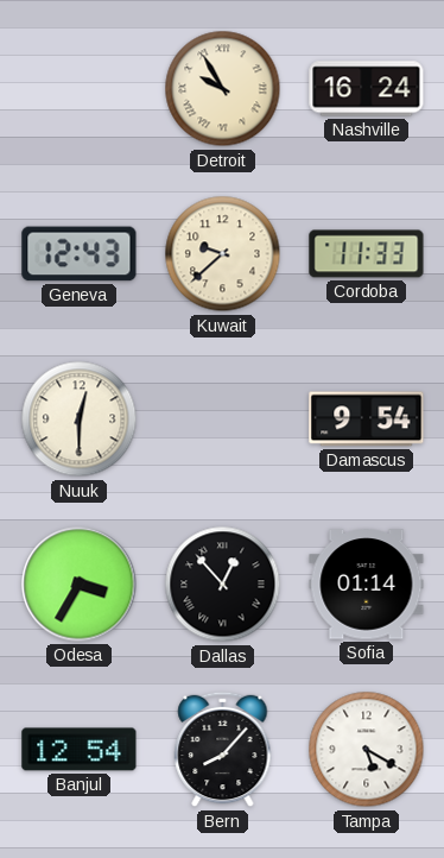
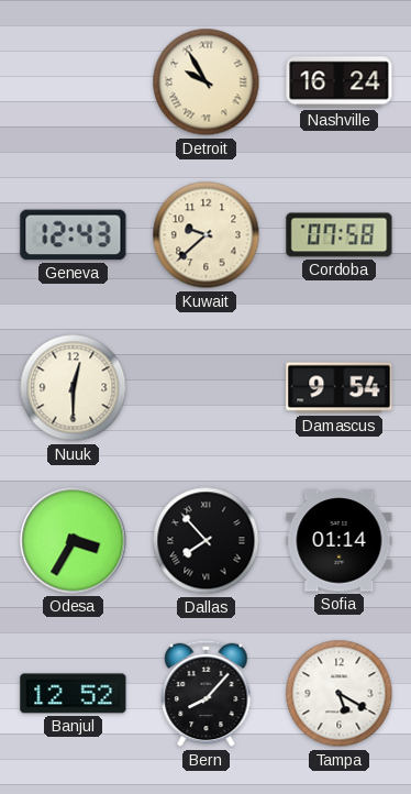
Cordoba: 11:33 -> 07:58
Dallas: 12:53 -> 7:53
Banjul: 12:54 -> 12:52
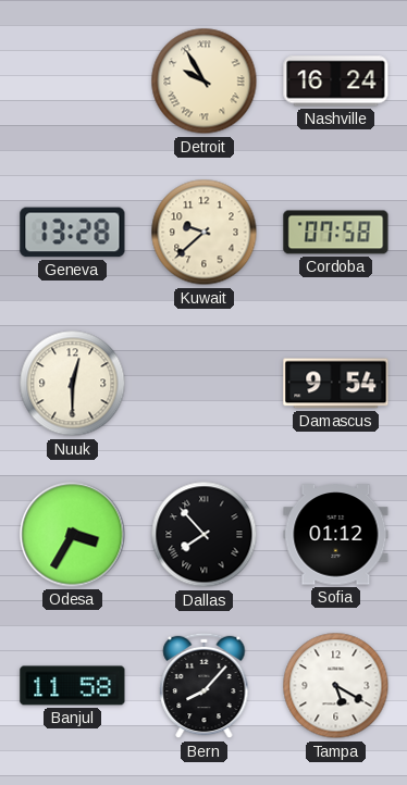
Geneva: 12:43 -> 13:28
Sofia: 01:14 -> 01:12
Banjul: 12:52 -> 11:58
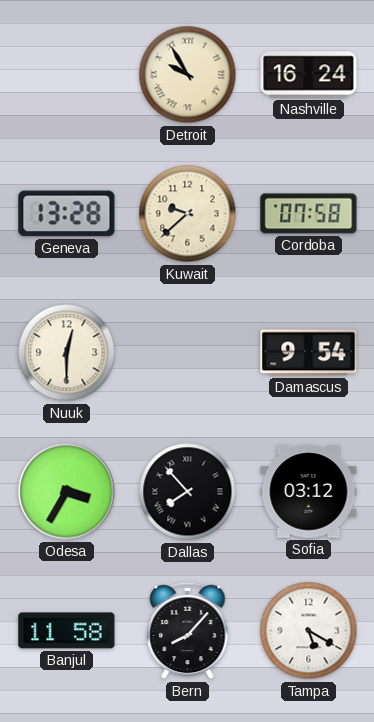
Sofia: 01:12 -> 03:12
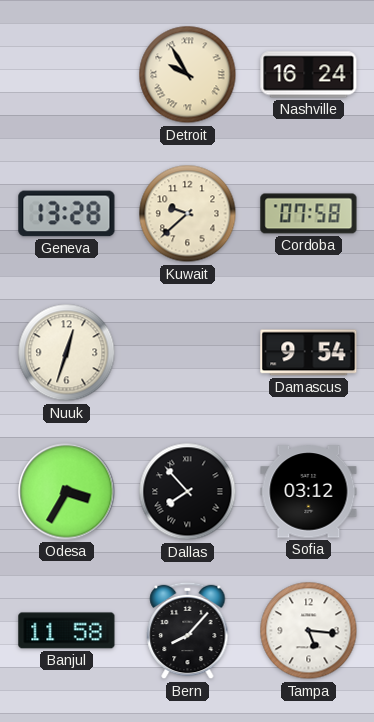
Nuuk: 12:30 -> 12:33
Tampa: 5:20 -> 5:16
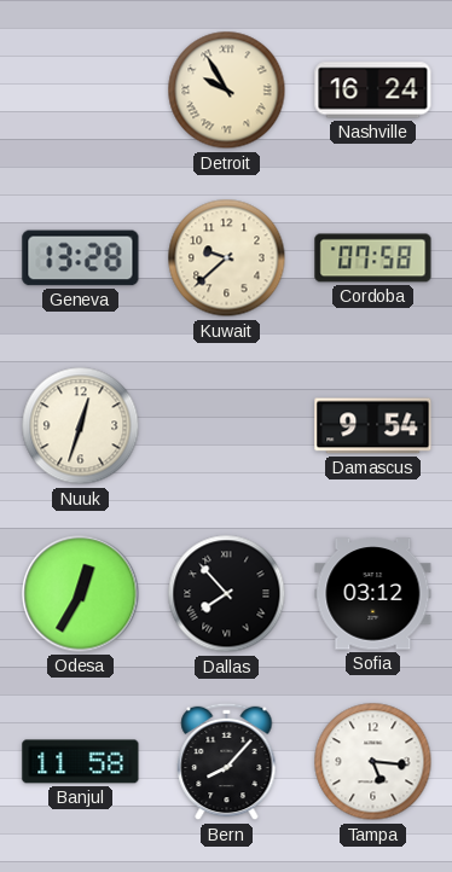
Odesa: 3:35 -> 12:35
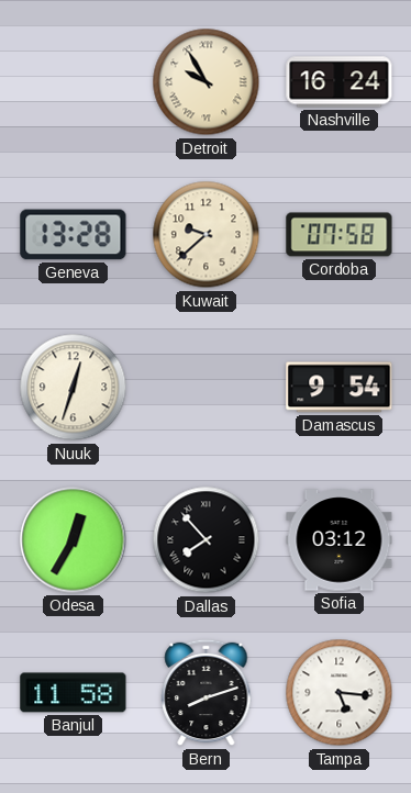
Bern: 8:07 -> 8:12
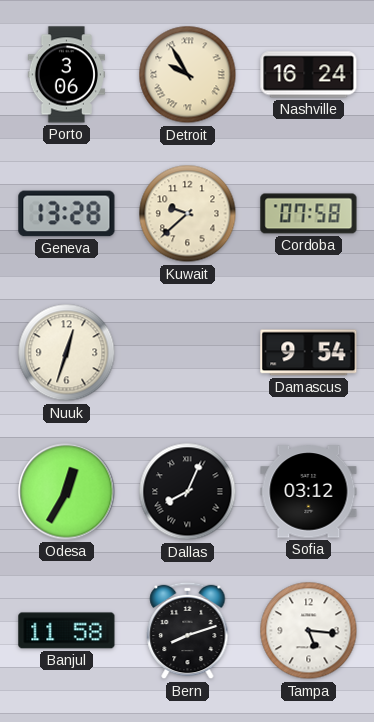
Porto: none -> 3:06
Dallas: 7:53 -> 8:04
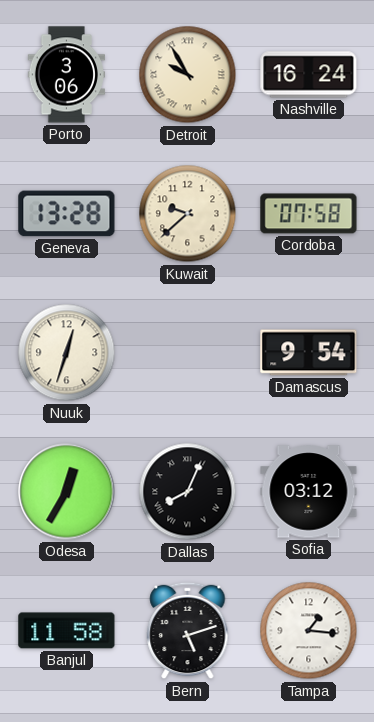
Bern: 8:12 -> 5:12
Tampa: 5:16 -> 1:16
